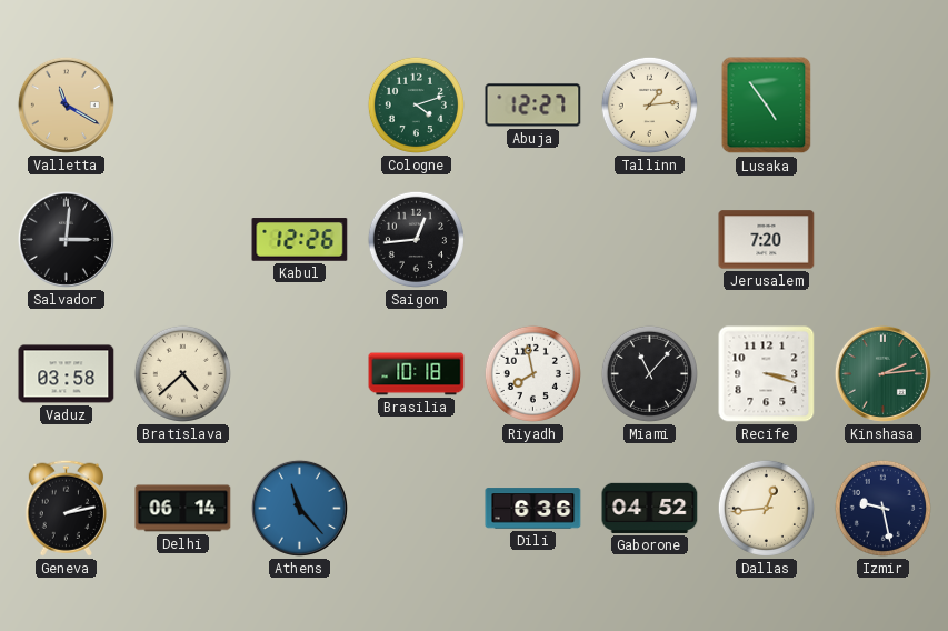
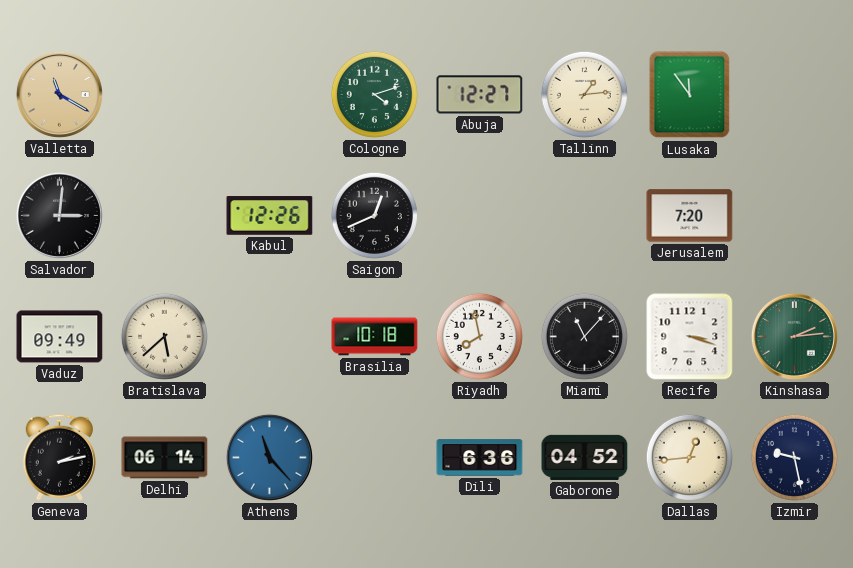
Lusaka: 4:54 -> 11:54
Saigon: 12:44 -> 12:41
Vaduz: 03:58 -> 09:49
Bratislava: 4:38 -> 5:38
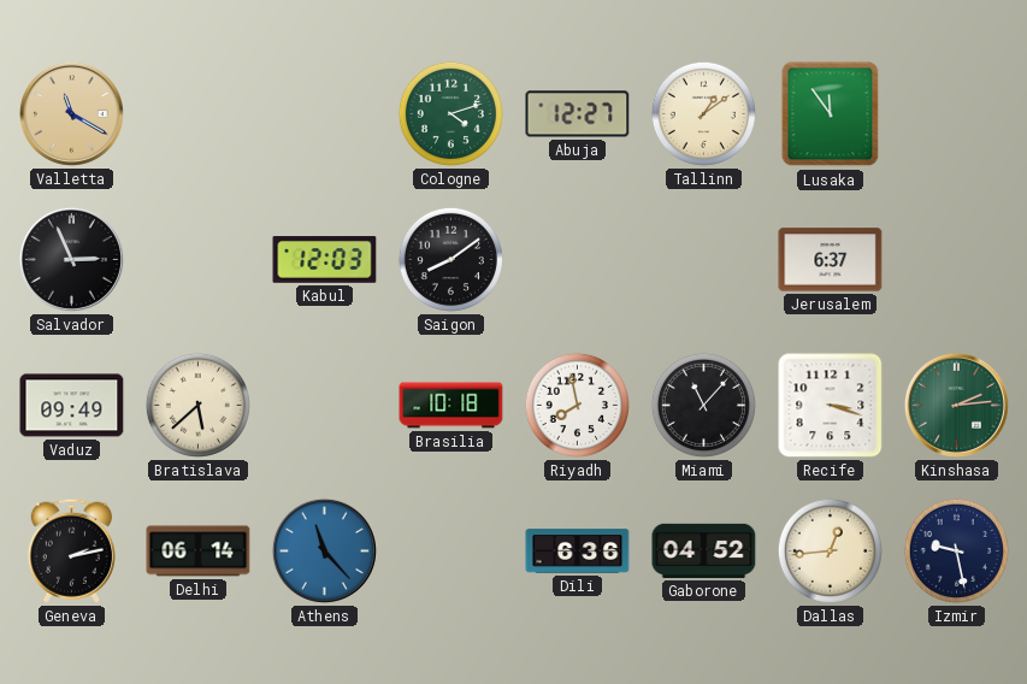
Tallinn: 1:14 -> 1:09
Salvador: 3:01 -> 2:56
Kabul: 12:26 -> 12:03
Saigon: 12:41 -> 8:09
Jerusalem: 7:20 -> 6:37
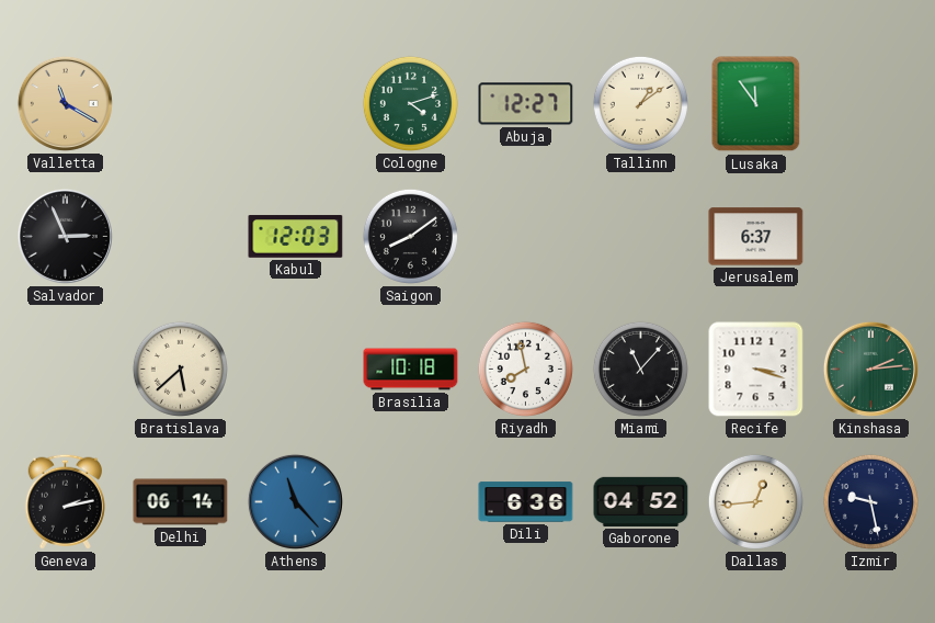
Vaduz: 09:49 -> none
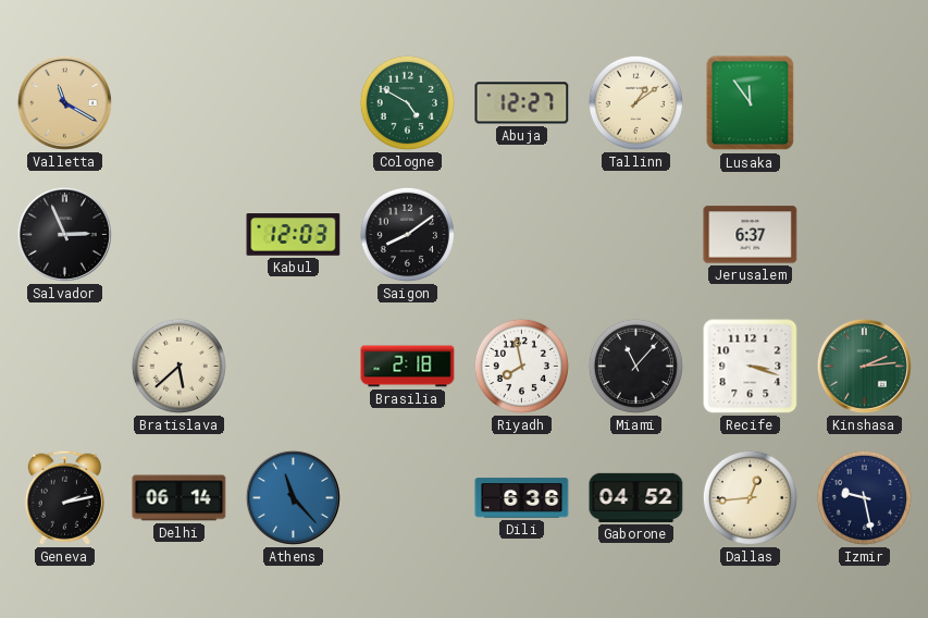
Cologne: 4:12 -> 4:50
Brasilia: 10:18 -> 2:18
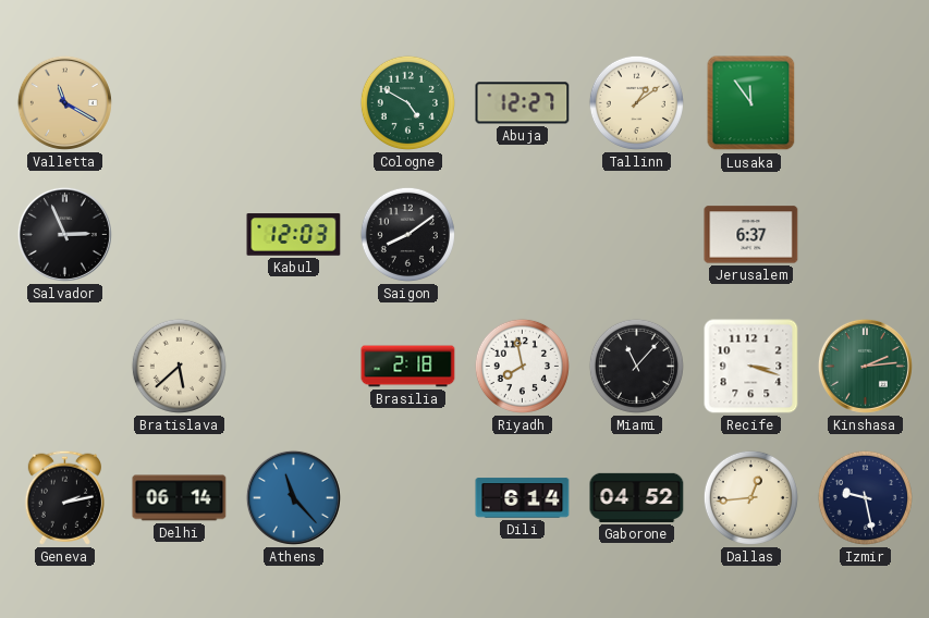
Dili: 6:36 -> 6:14
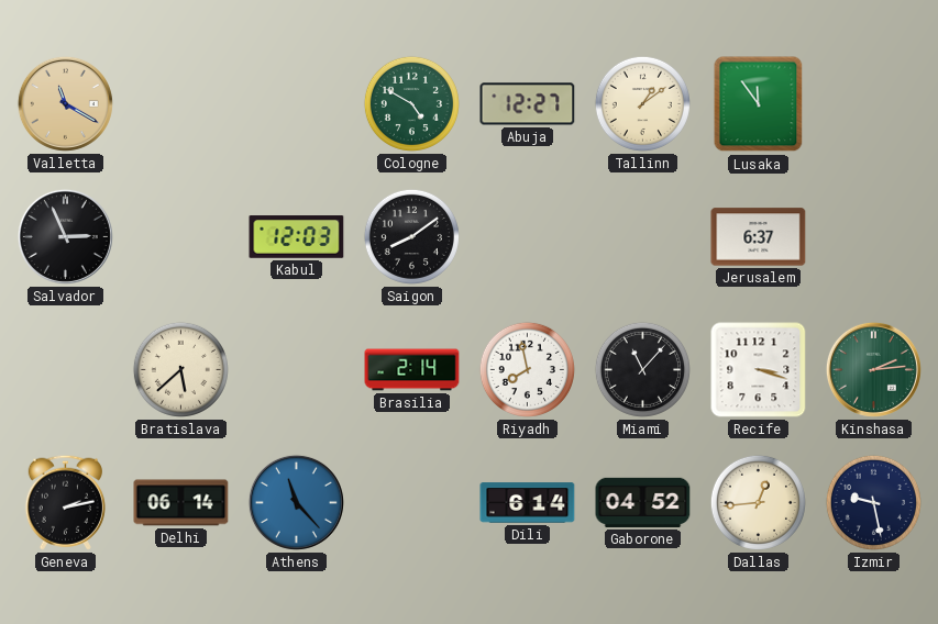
Brasilia: 2:18 -> 2:14
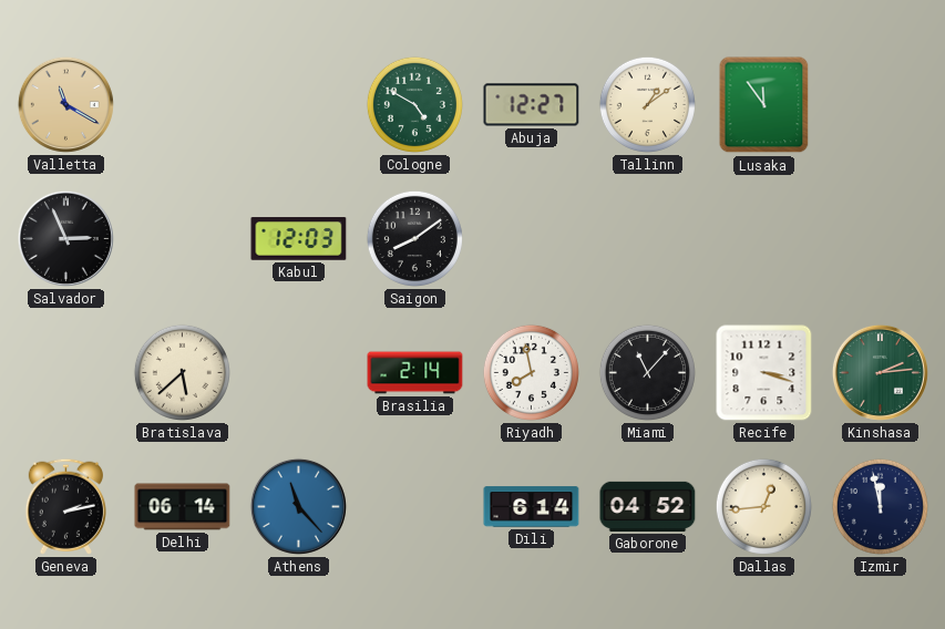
Jerusalem: 6:37 -> none
Izmir: 9:28 -> 11:58
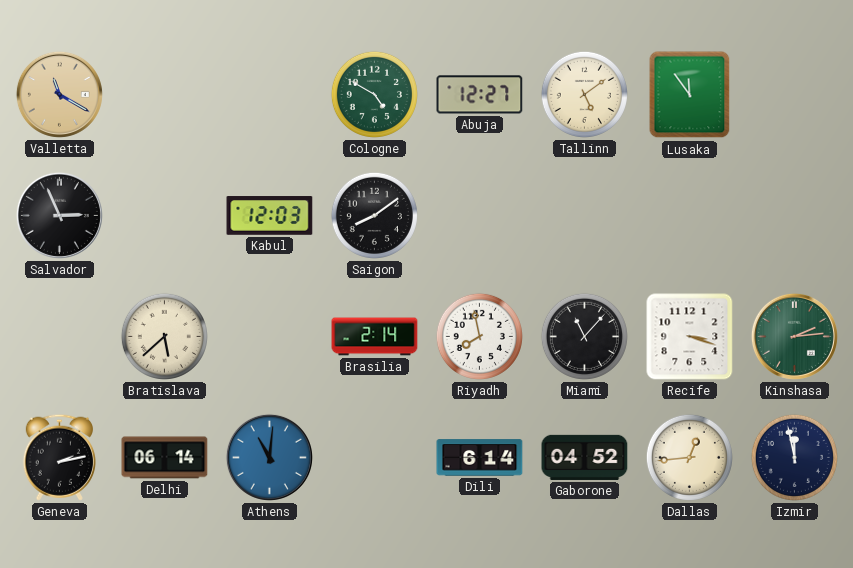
Tallinn: 1:09 -> 5:09
Athens: 11:23 -> 11:01
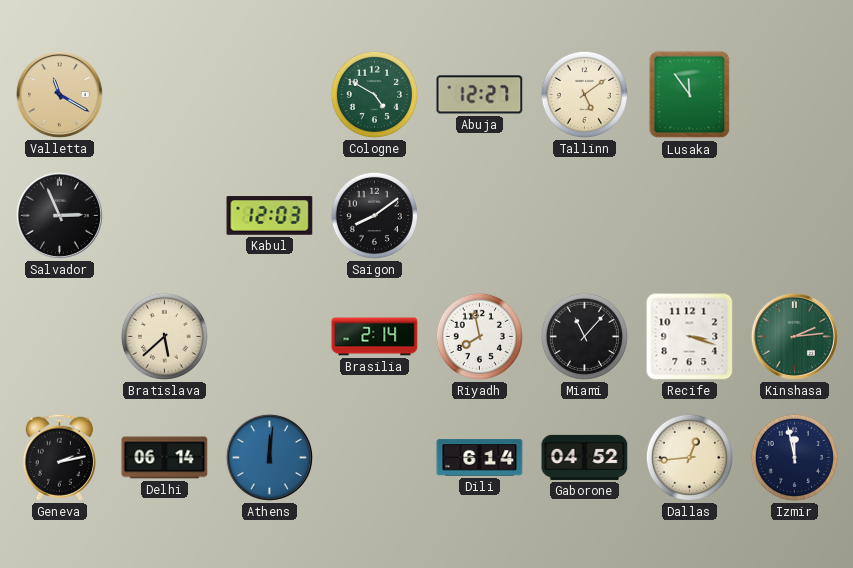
Athens: 11:01 -> 12:01
